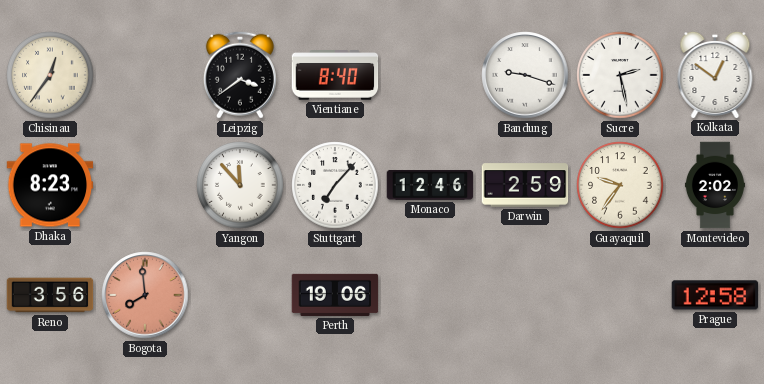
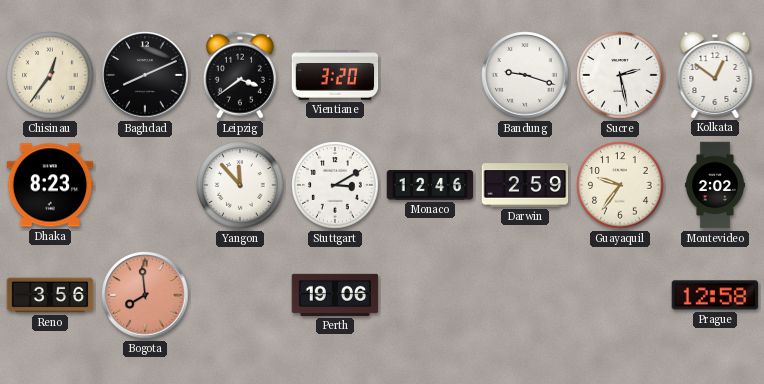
Baghdad: none -> 8:11
Vientiane: 8:40 -> 3:20
Stuttgart: 7:07 -> 3:10
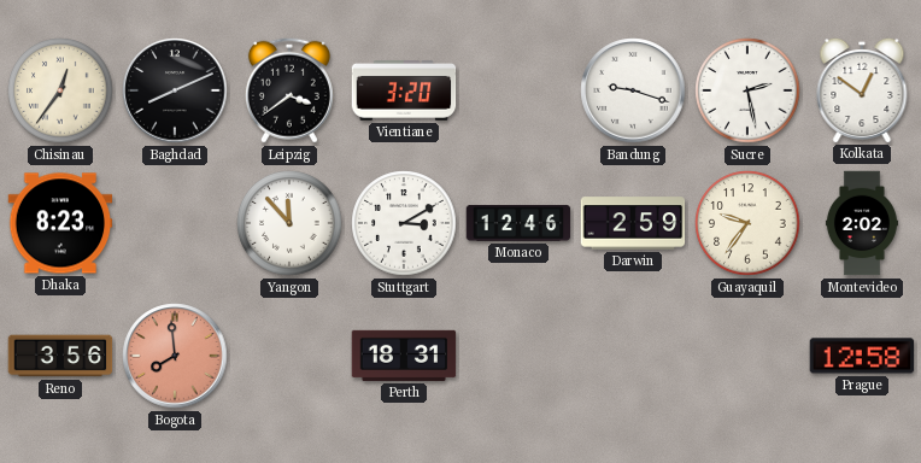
Perth: 19:06 -> 18:31
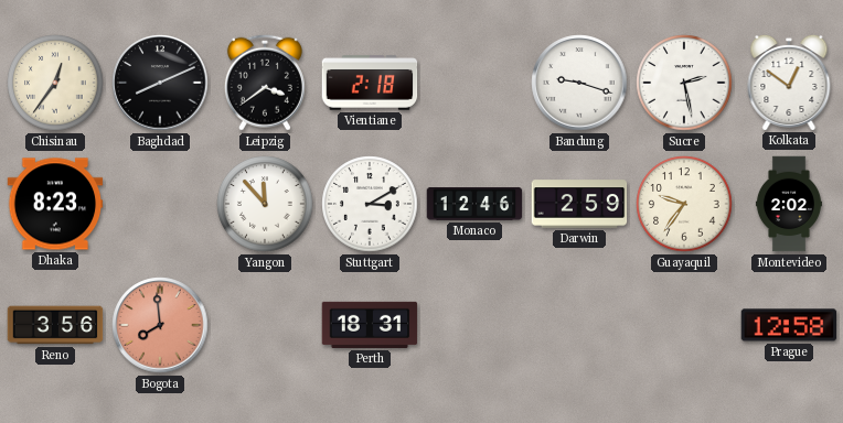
Vientiane: 3:20 -> 2:18
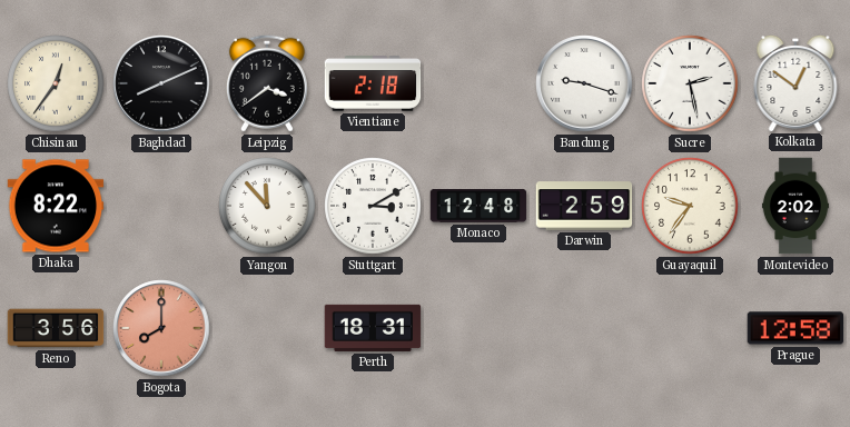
Dhaka: 8:23 -> 8:22
Monaco: 12:46 -> 12:48
Bogota: 7:59 -> 8:00
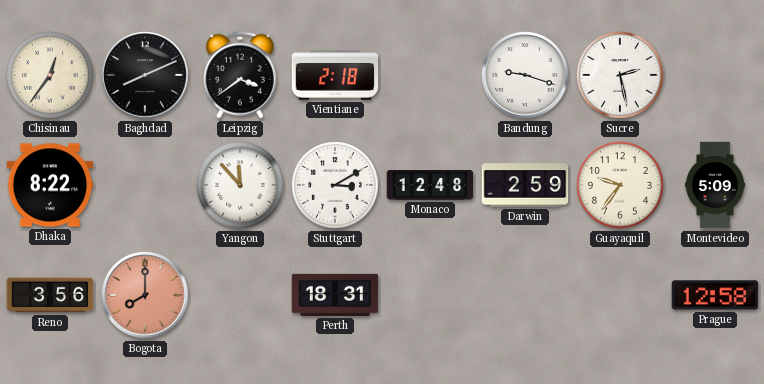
Kolkata: 12:51 -> none
Montevideo: 2:02 -> 5:09
